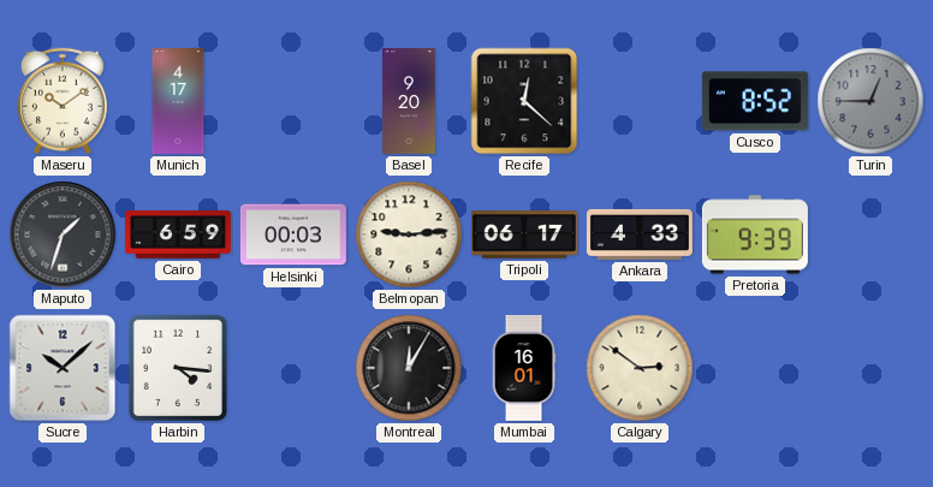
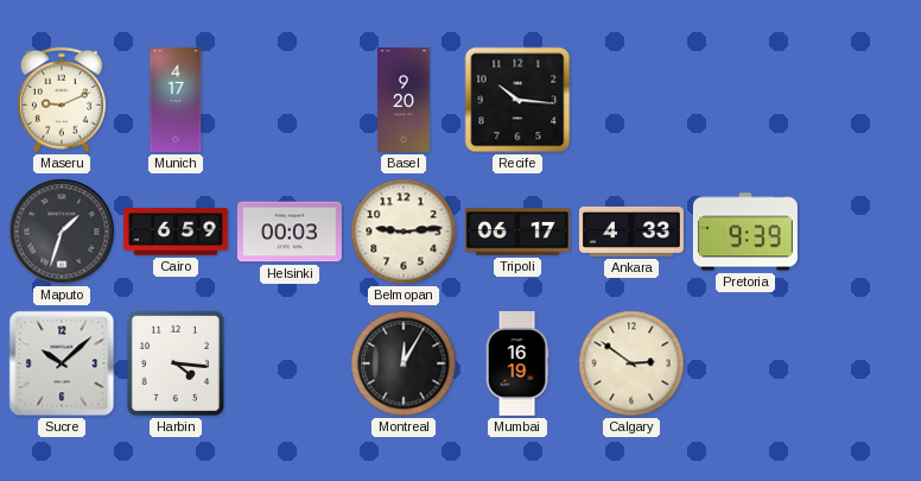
Maseru: 10:09 -> 9:11
Recife: 12:22 -> 10:16
Cusco: 8:52 -> none
Turin: 12:45 -> none
Mumbai: 16:01 -> 16:19
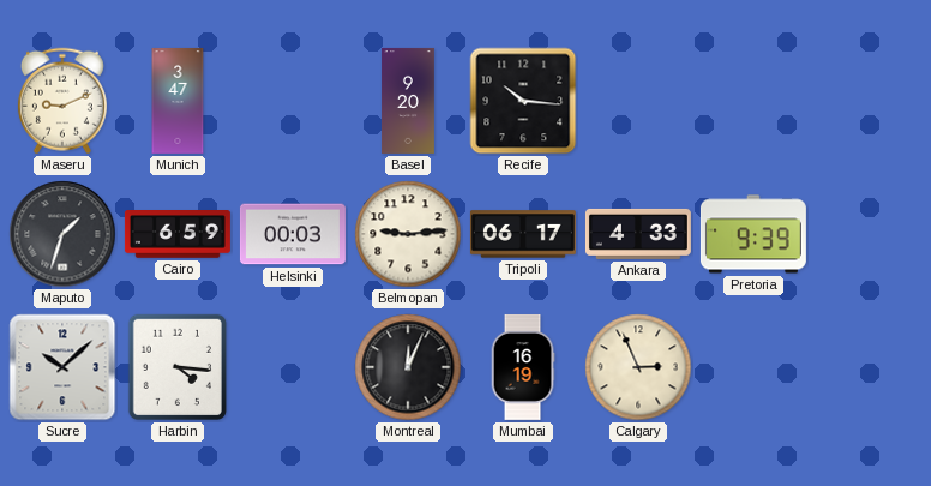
Munich: 4:17 -> 3:47
Montreal: 12:05 -> 12:04
Calgary: 2:51 -> 2:56
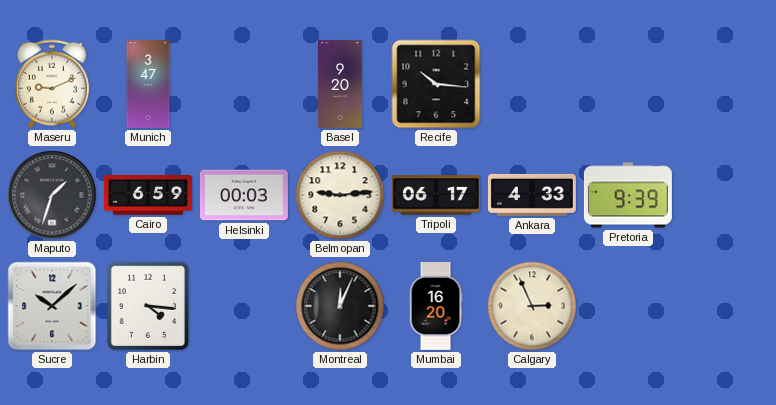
Mumbai: 16:19 -> 16:20
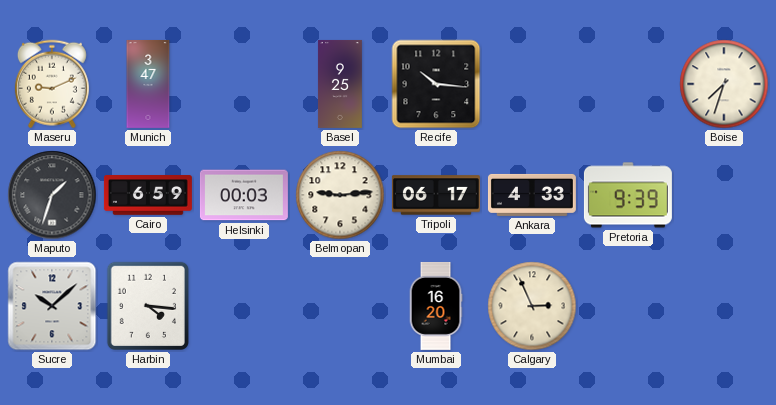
Basel: 9:20 -> 9:25
Boise: none -> 7:33
Montreal: 12:04 -> none
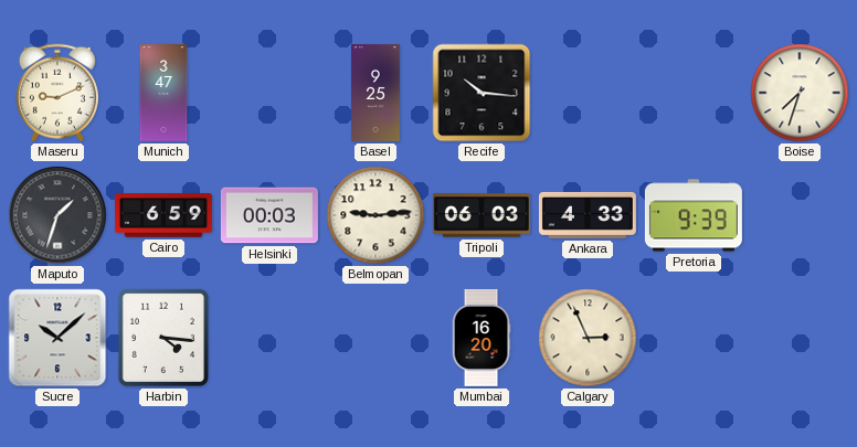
Tripoli: 06:17 -> 06:03
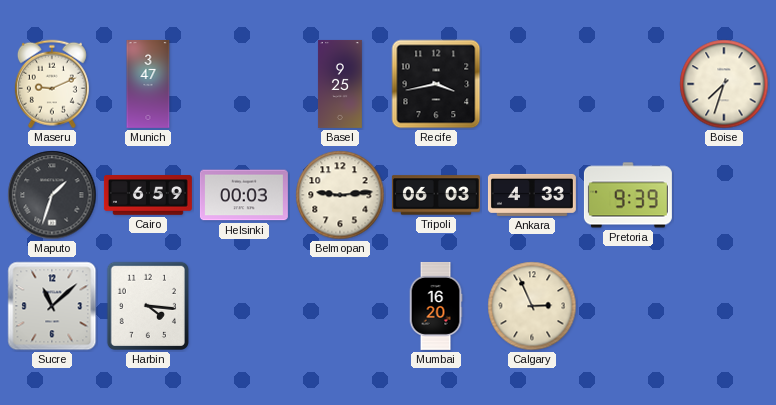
Recife: 10:16 -> 3:43
Sucre: 10:08 -> 11:08
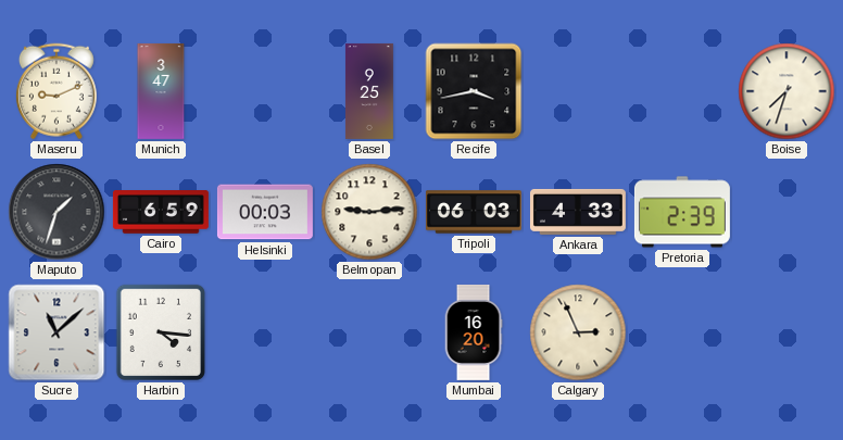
Pretoria: 9:39 -> 2:39
